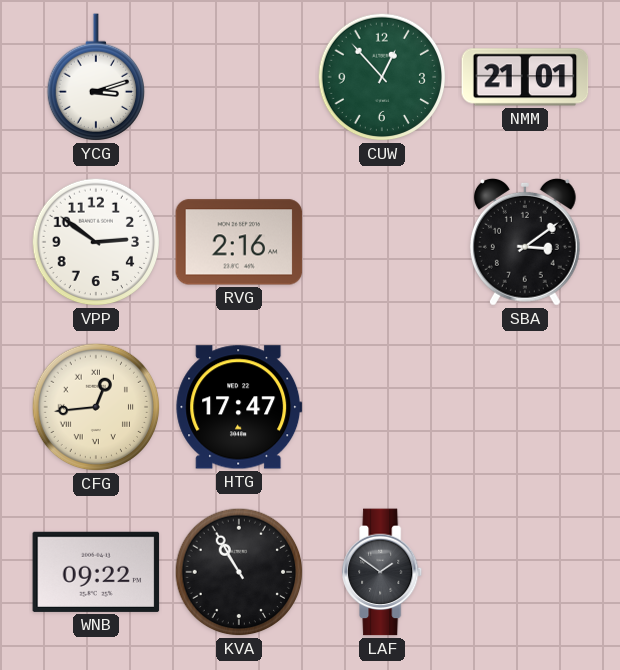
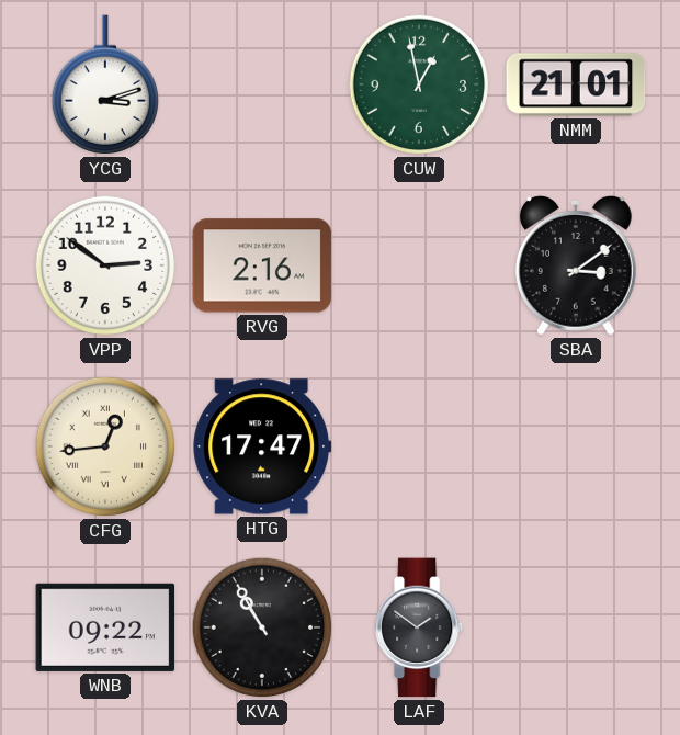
CUW: 12:53 -> 12:58
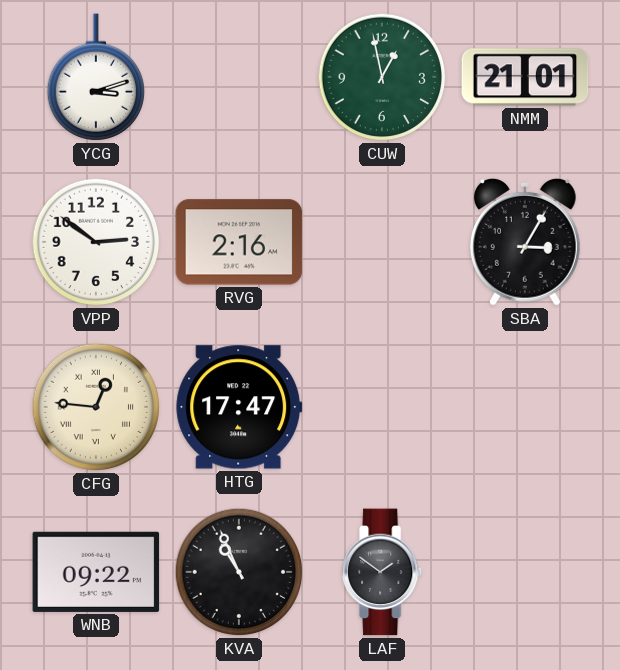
SBA: 3:09 -> 3:05
CFG: 12:44 -> 12:46
KVA: 10:55 -> 10:56
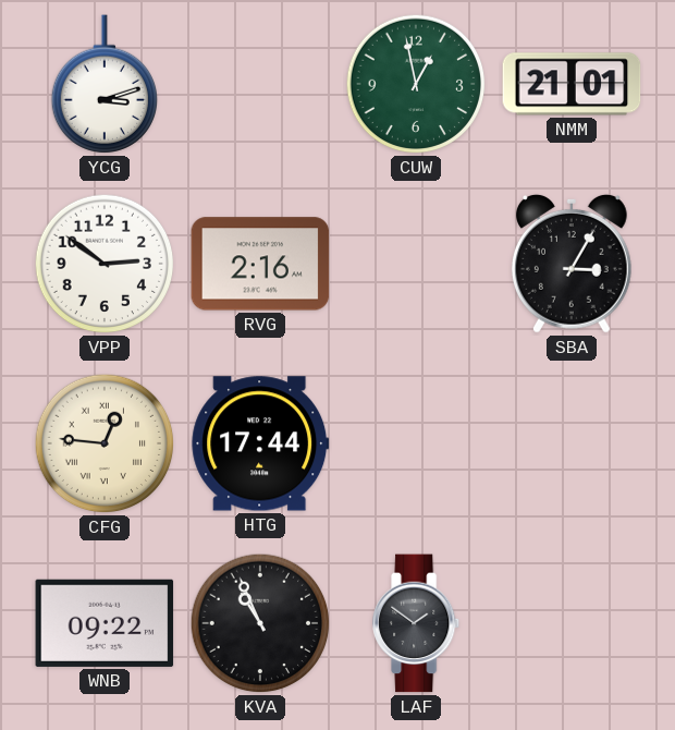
HTG: 17:47 -> 17:44
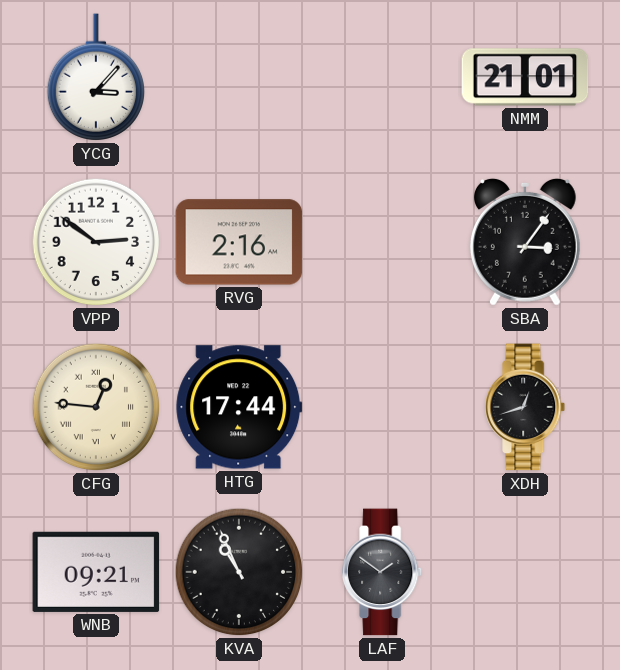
YCG: 3:12 -> 3:07
CUW: 12:58 -> none
SBA: 3:05 -> 3:06
XDH: none -> 12:42
WNB: 09:22 -> 09:21
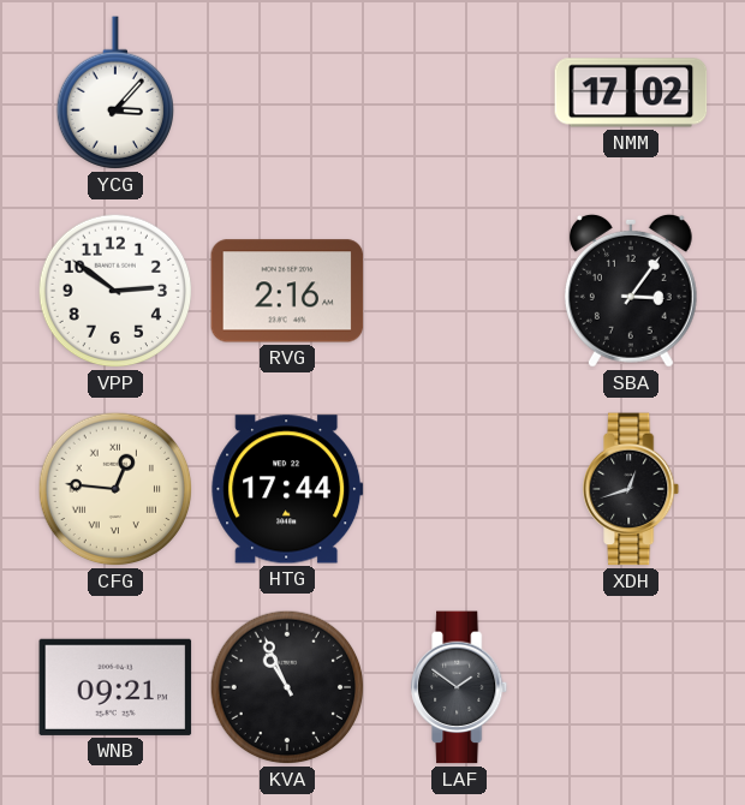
NMM: 21:01 -> 17:02
